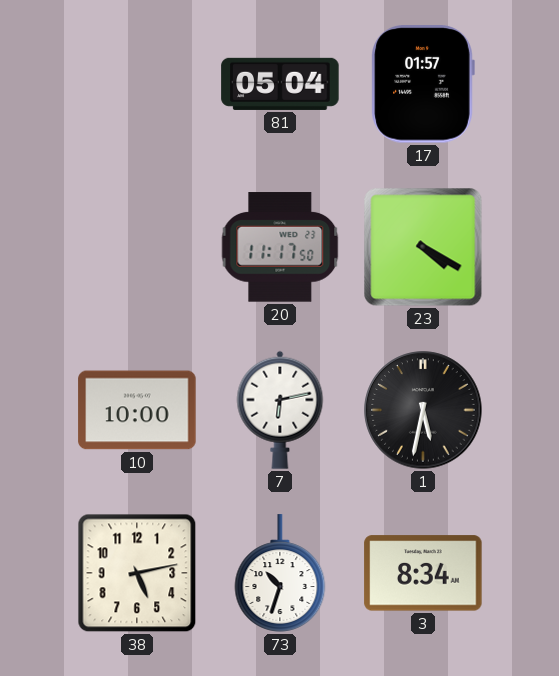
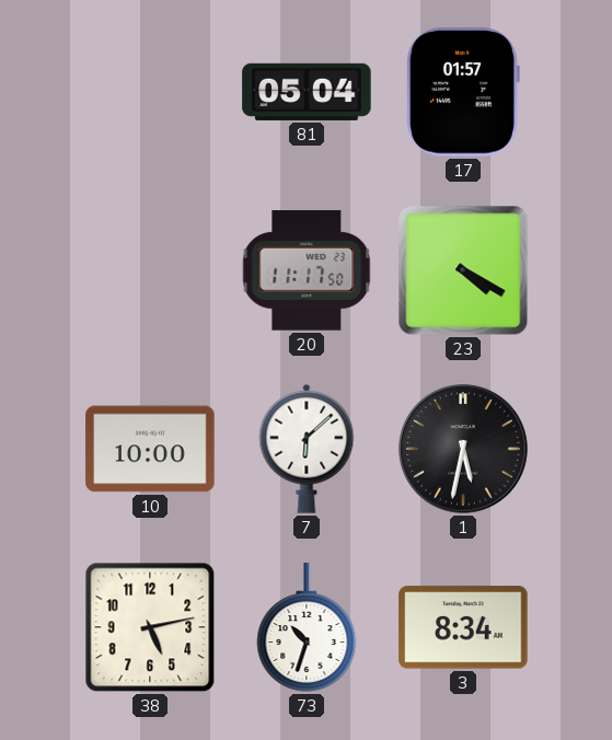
7: 6:13 -> 6:08
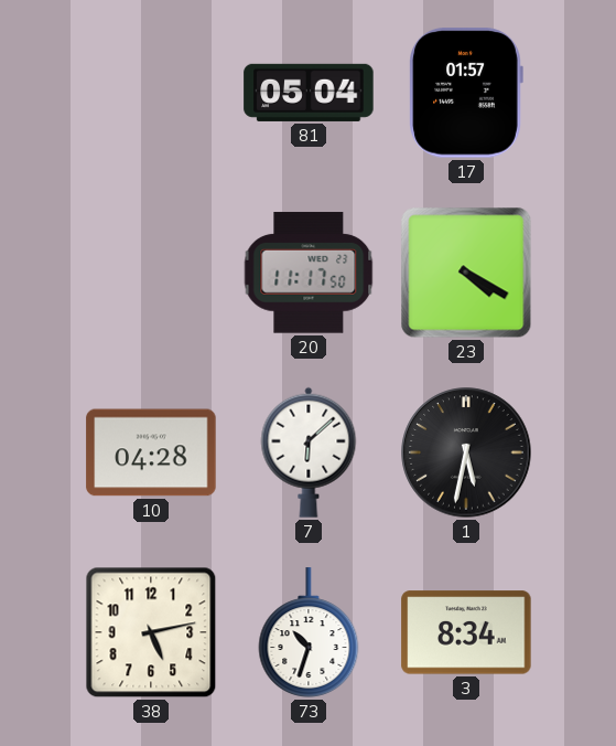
10: 10:00 -> 04:28
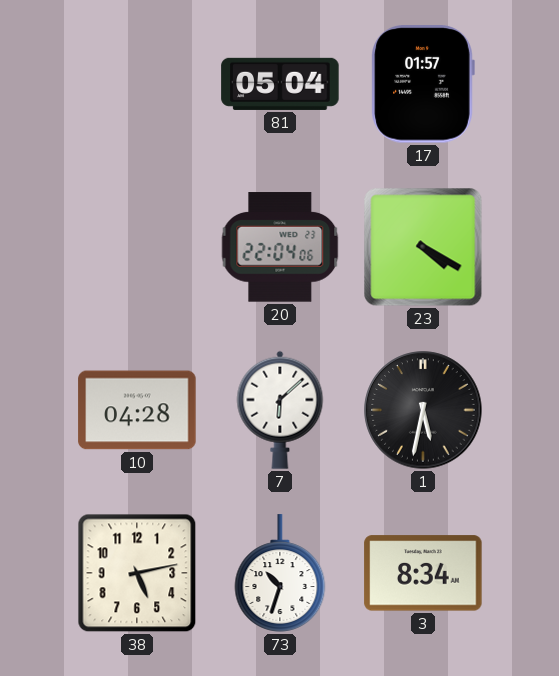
20: 11:17 -> 22:04
